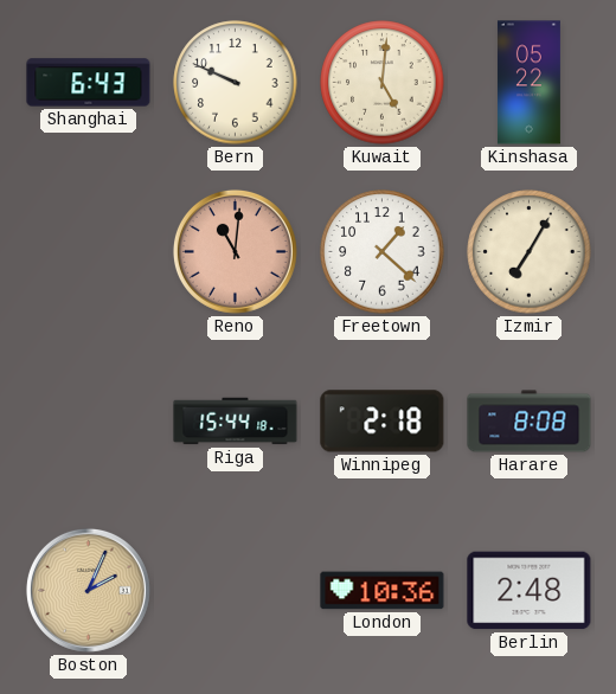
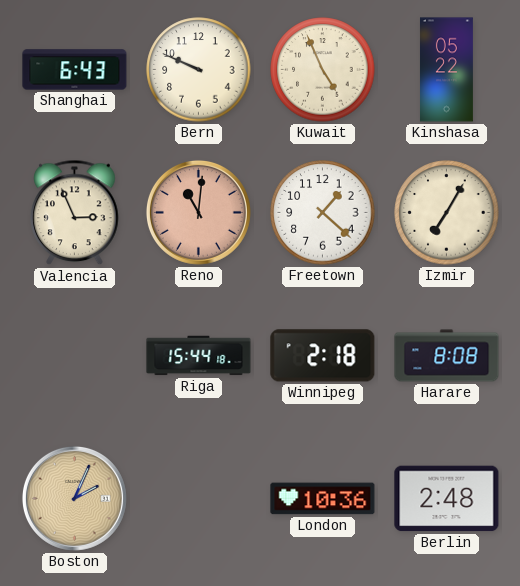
Kuwait: 5:01 -> 4:56
Valencia: none -> 2:56
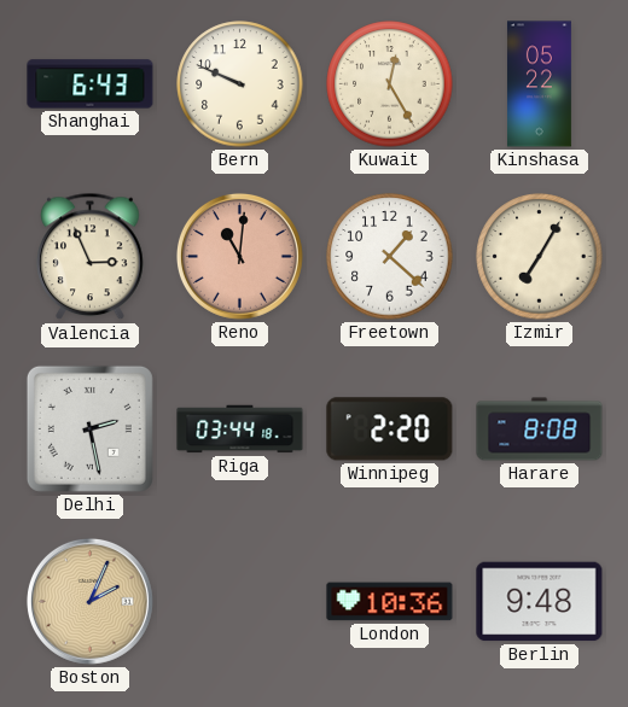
Kuwait: 4:56 -> 12:25
Delhi: none -> 2:28
Riga: 15:44 -> 03:44
Winnipeg: 2:18 -> 2:20
Berlin: 2:48 -> 9:48
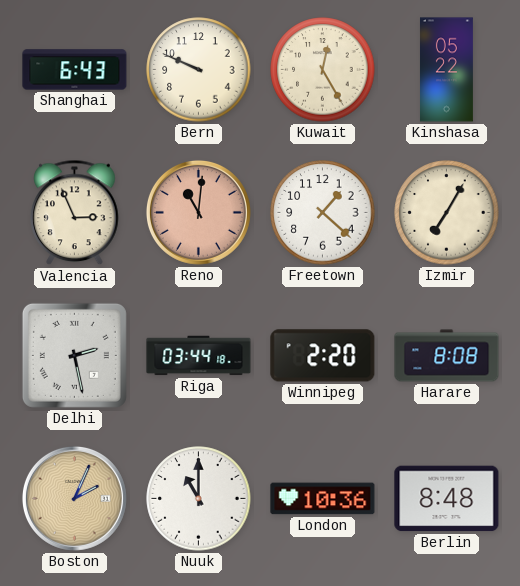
Nuuk: none -> 11:00
Berlin: 9:48 -> 8:48
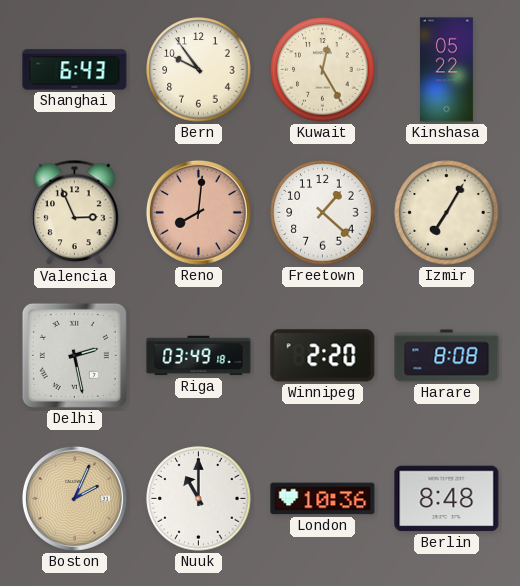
Bern: 9:49 -> 9:54
Reno: 11:01 -> 8:01
Riga: 03:44 -> 03:49
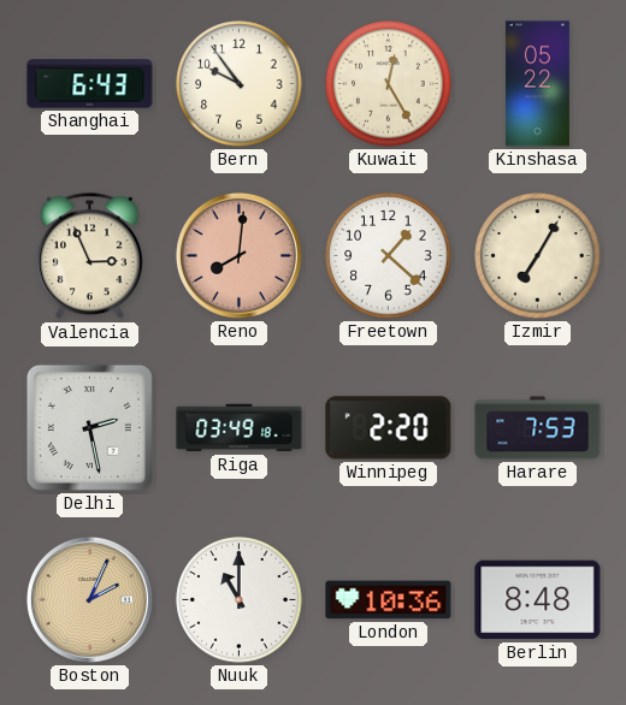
Harare: 8:08 -> 7:53
